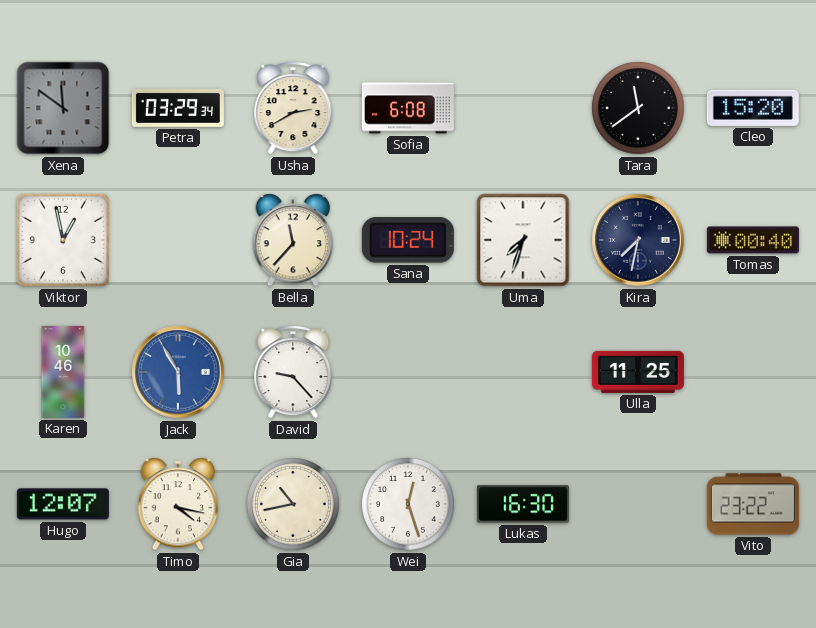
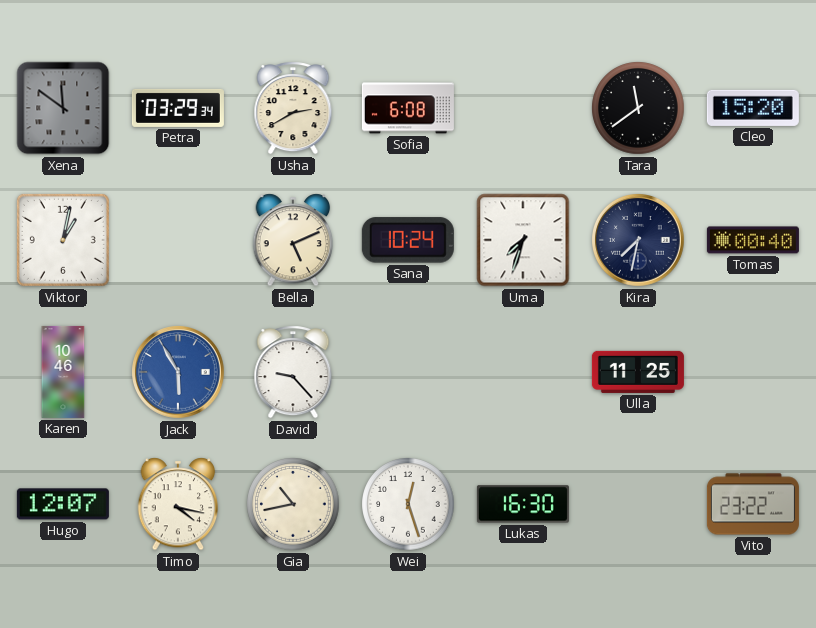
Viktor: 12:58 -> 1:02
Bella: 11:37 -> 5:11
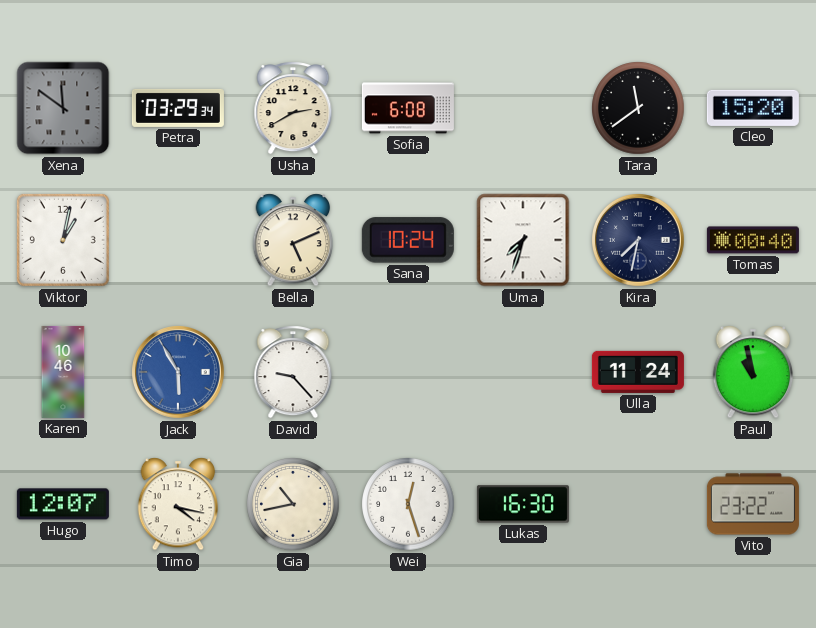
Ulla: 11:25 -> 11:24
Paul: none -> 10:58
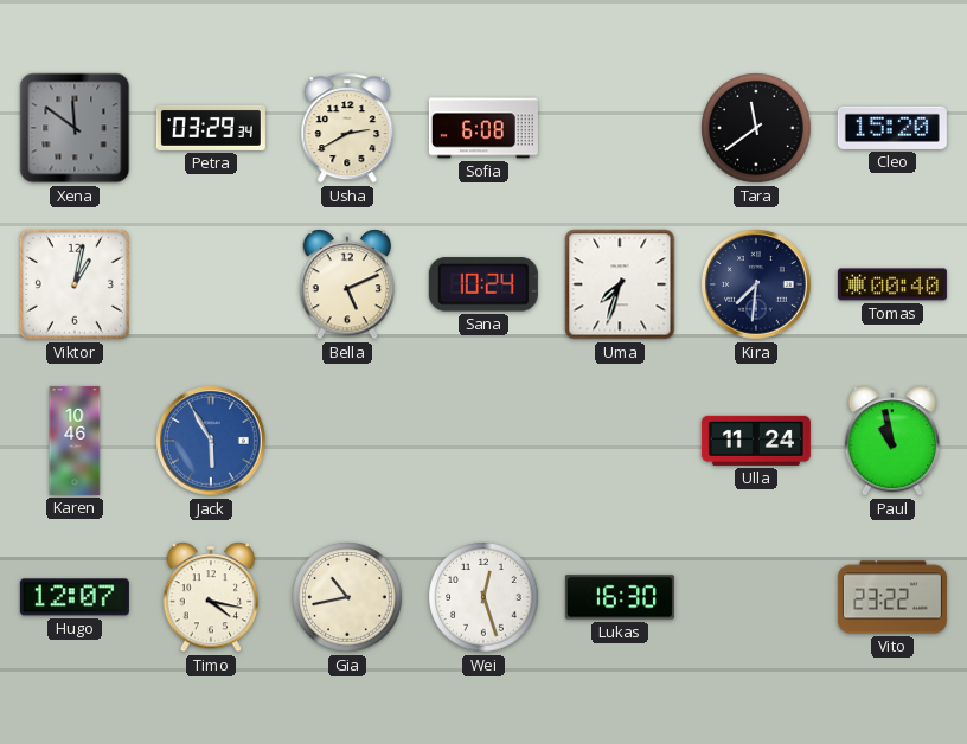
Kira: 7:32 -> 7:31
David: 9:23 -> none
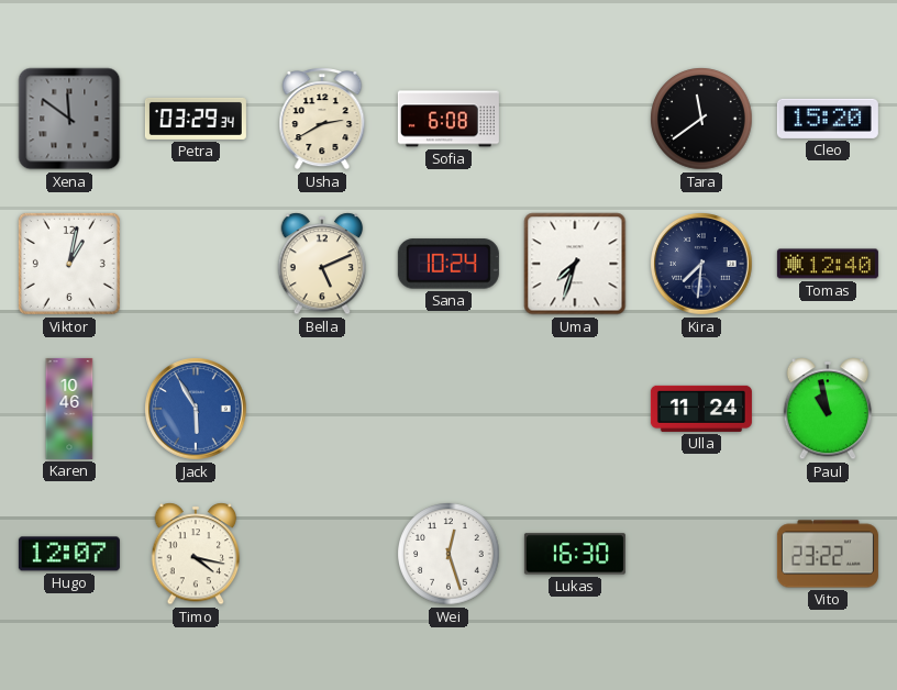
Tomas: 00:40 -> 12:40
Gia: 10:43 -> none
